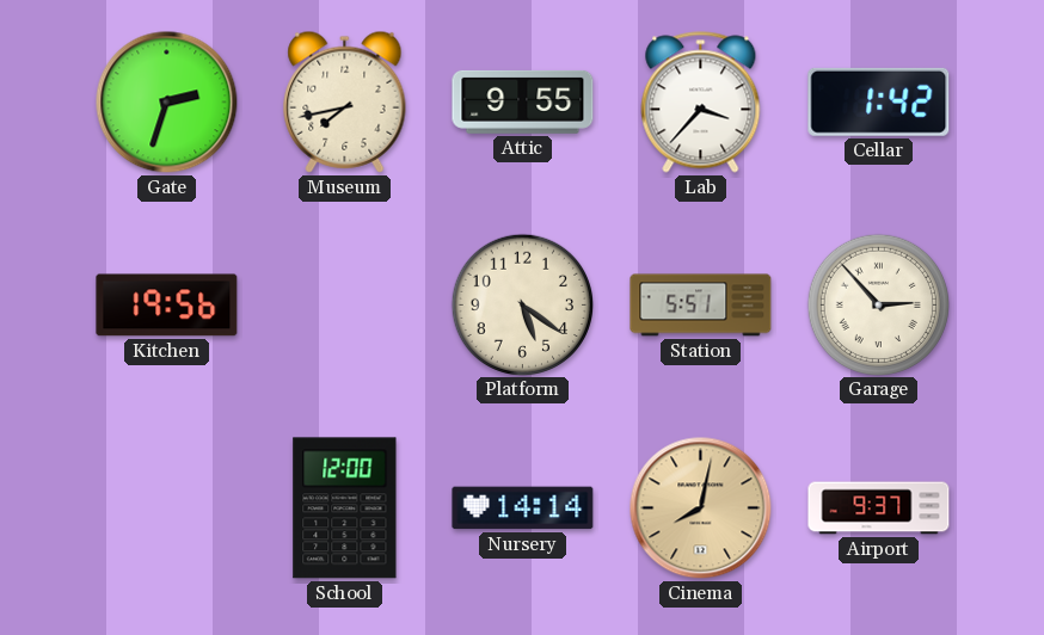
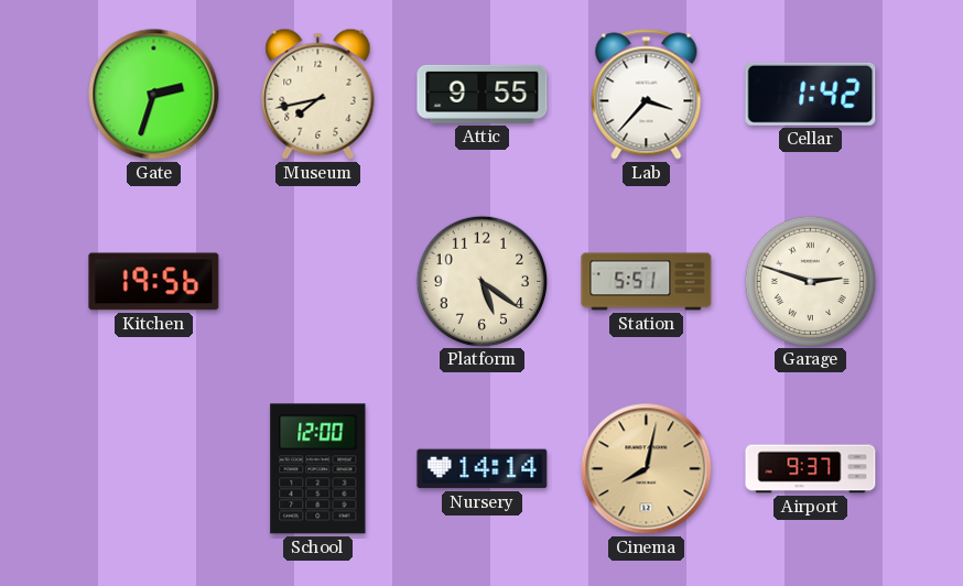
Garage: 2:53 -> 2:48
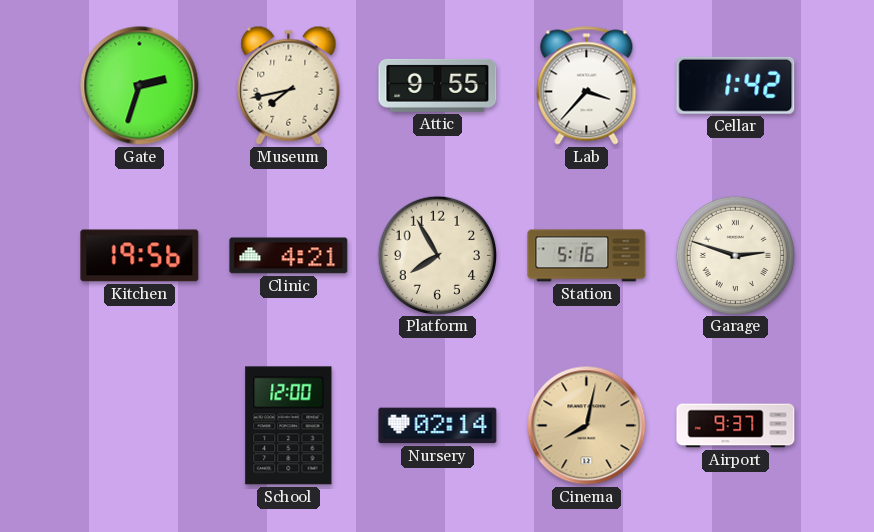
Clinic: none -> 4:21
Platform: 5:21 -> 7:55
Station: 5:51 -> 5:16
Nursery: 14:14 -> 02:14
